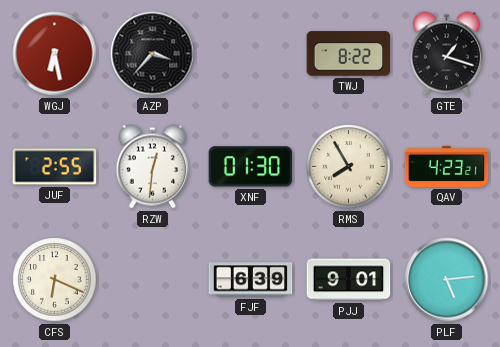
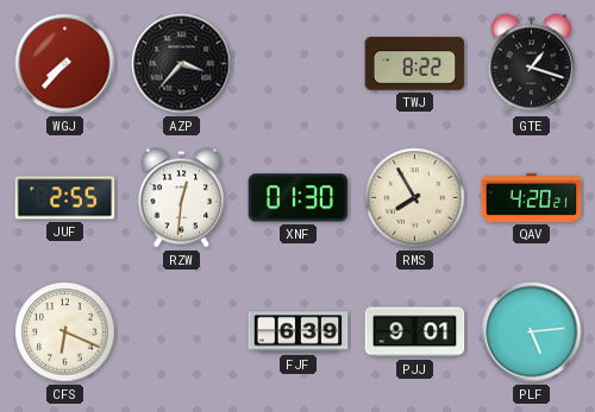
WGJ: 6:28 -> 7:37
QAV: 4:23 -> 4:20
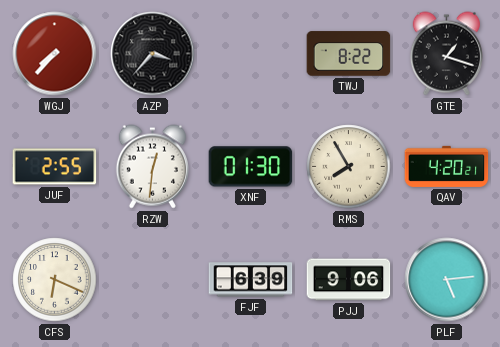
PJJ: 9:01 -> 9:06
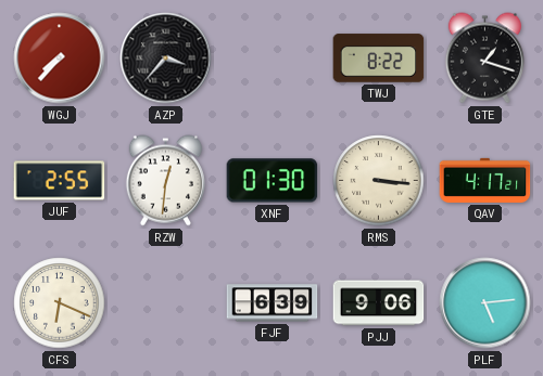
RMS: 7:55 -> 3:16
QAV: 4:20 -> 4:17
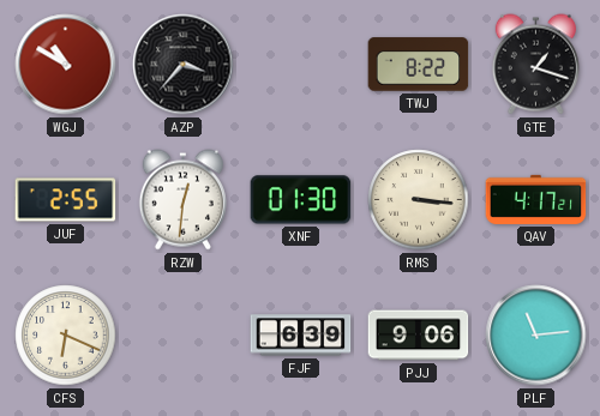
WGJ: 7:37 -> 10:50
PLF: 5:14 -> 11:14
